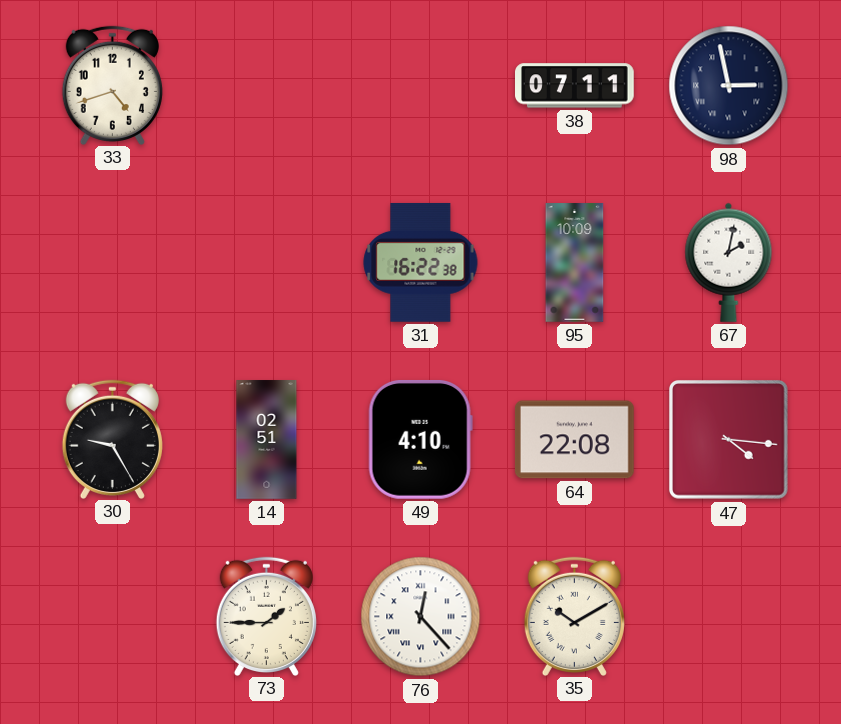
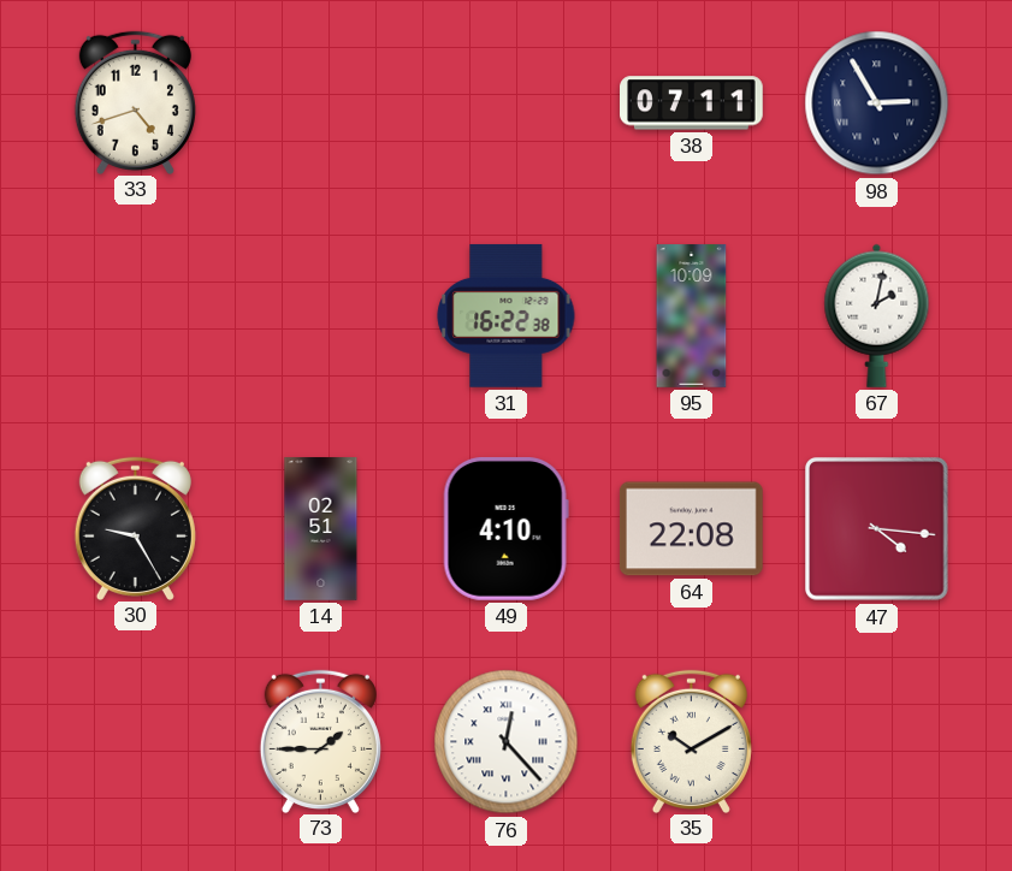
98: 2:58 -> 2:55
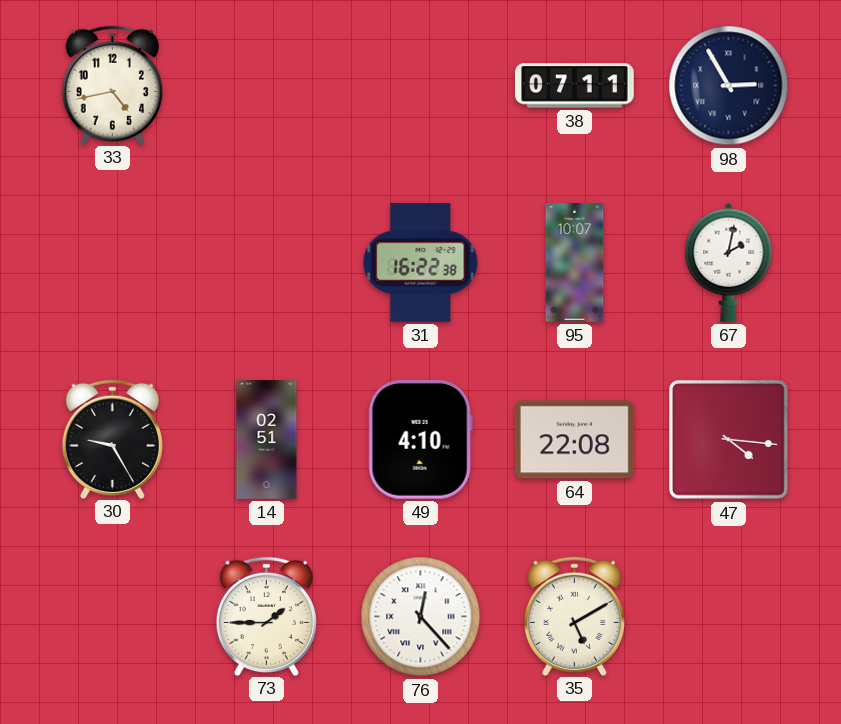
33: 4:42 -> 4:43
95: 10:09 -> 10:07
35: 10:10 -> 5:10
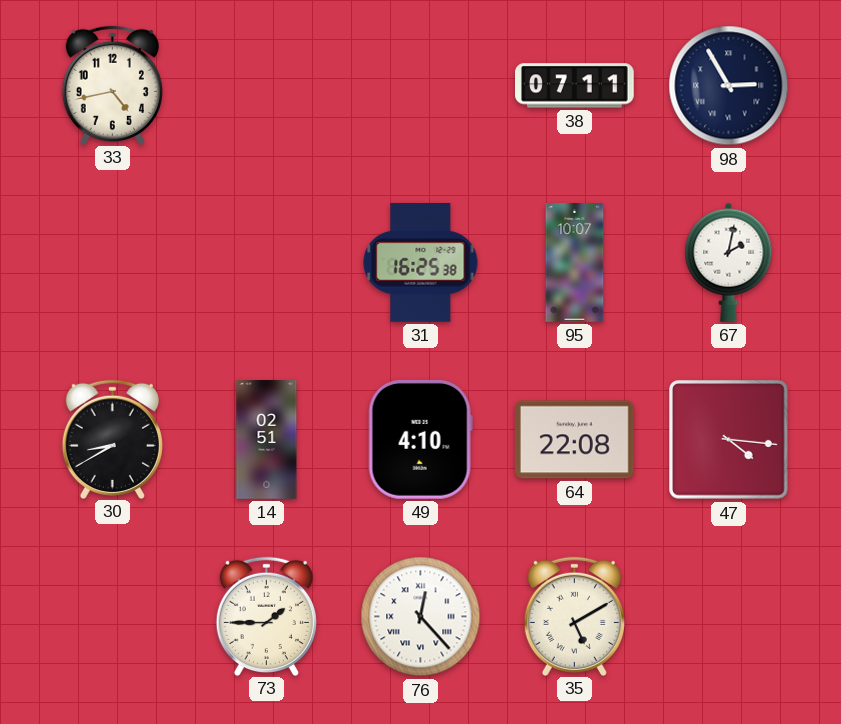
31: 16:22 -> 16:25
30: 9:25 -> 8:40
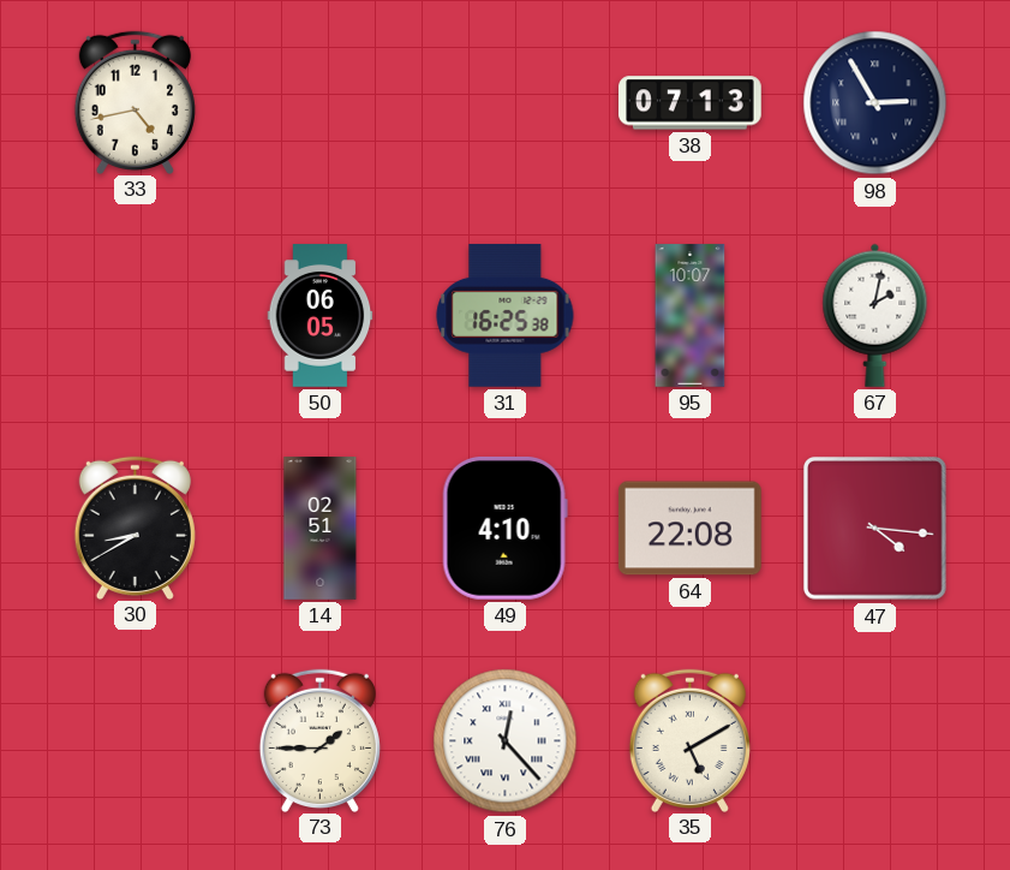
38: 07:11 -> 07:13
50: none -> 06:05
